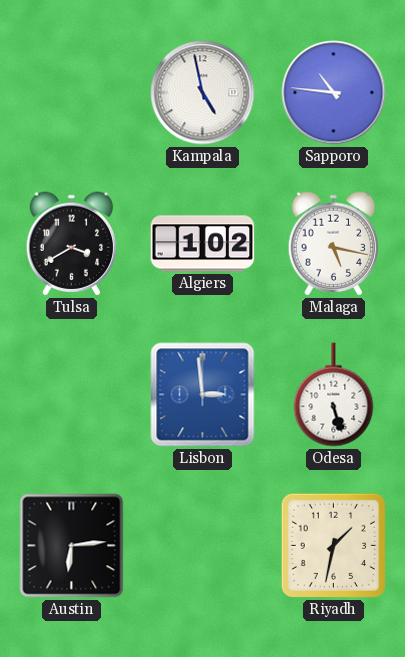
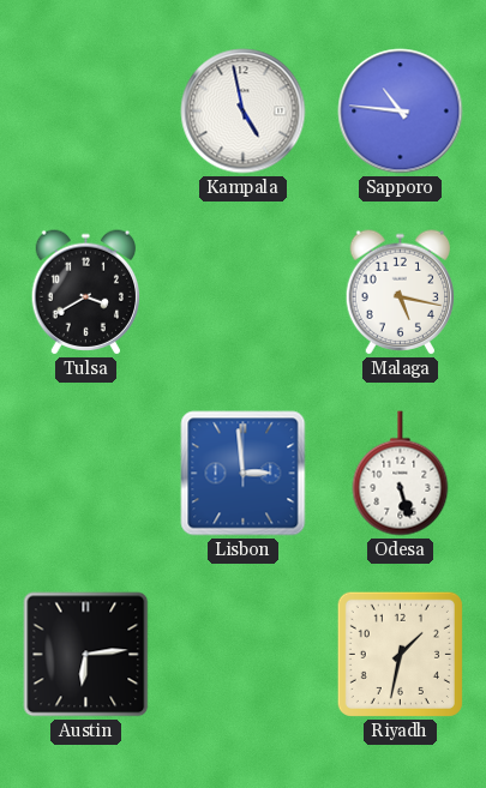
Algiers: 1:02 -> none
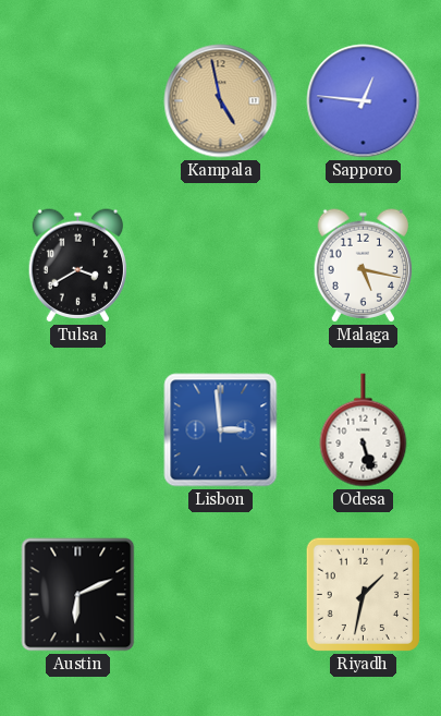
Kampala dial: white -> champagne
Sapporo: 10:46 -> 12:46
Austin: 6:14 -> 6:11
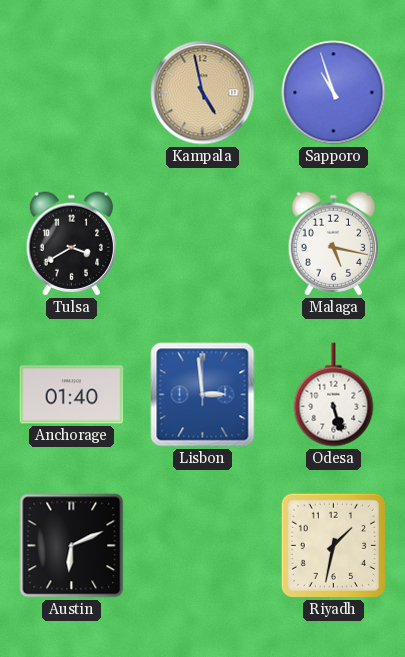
Sapporo: 12:46 -> 10:57
Anchorage: none -> 01:40
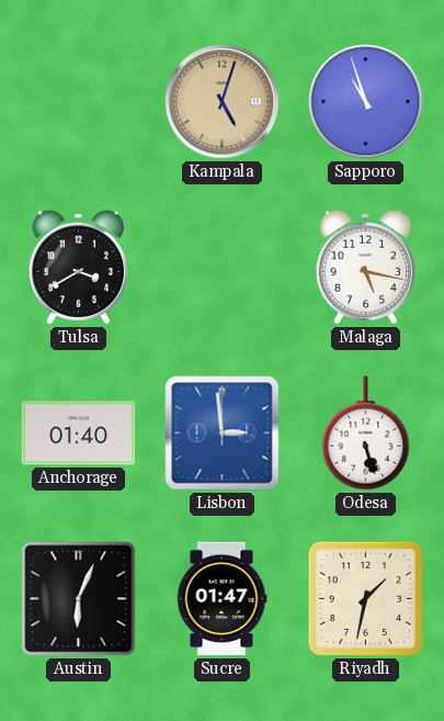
Kampala: 4:58 -> 5:03
Austin: 6:11 -> 6:04
Sucre: none -> 01:47
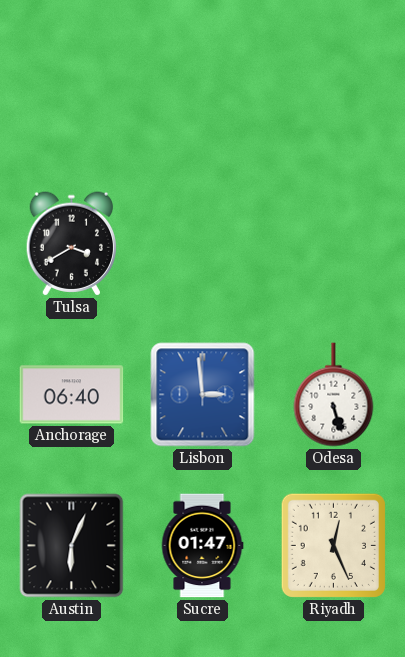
Kampala: 5:03 -> none
Sapporo: 10:57 -> none
Malaga: 5:17 -> none
Anchorage: 01:40 -> 06:40
Riyadh: 1:32 -> 12:26
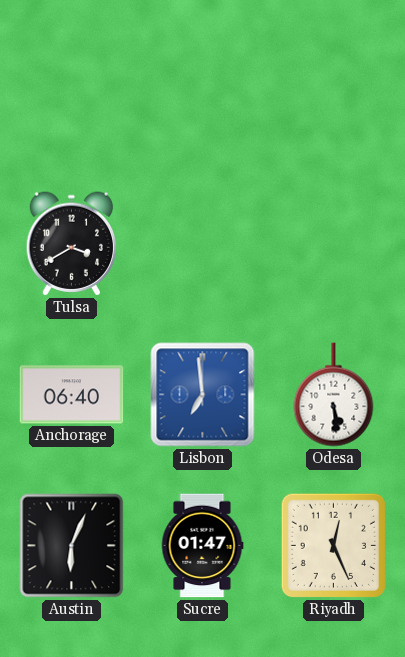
Lisbon: 2:59 -> 6:59
Odesa: 5:27 -> 5:29
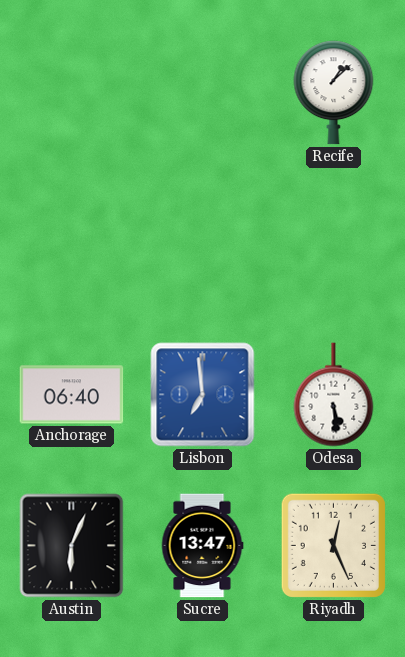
Recife: none -> 1:08
Tulsa: 3:40 -> none
Sucre: 01:47 -> 13:47
